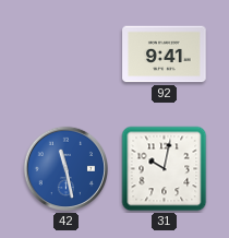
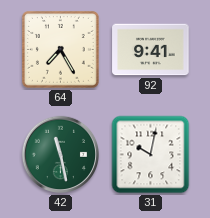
64: none -> 7:25
42 dial: blue -> green
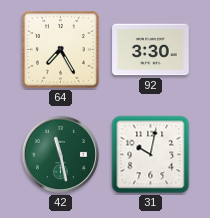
92: 9:41 -> 3:30
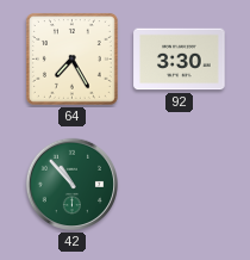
42: 11:28 -> 10:53
31: 10:02 -> none
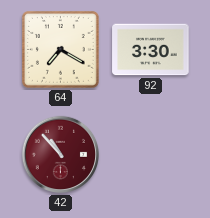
64: 7:25 -> 7:20
42 dial: green -> burgundy
